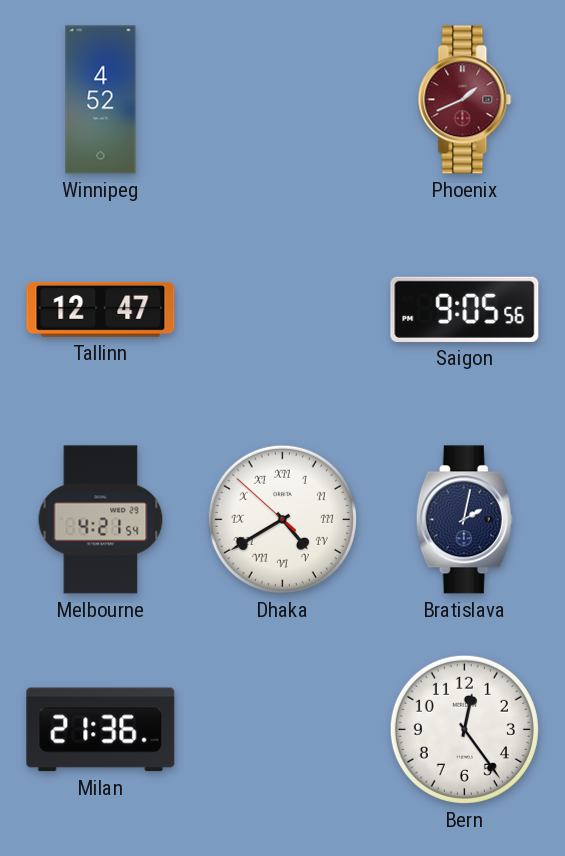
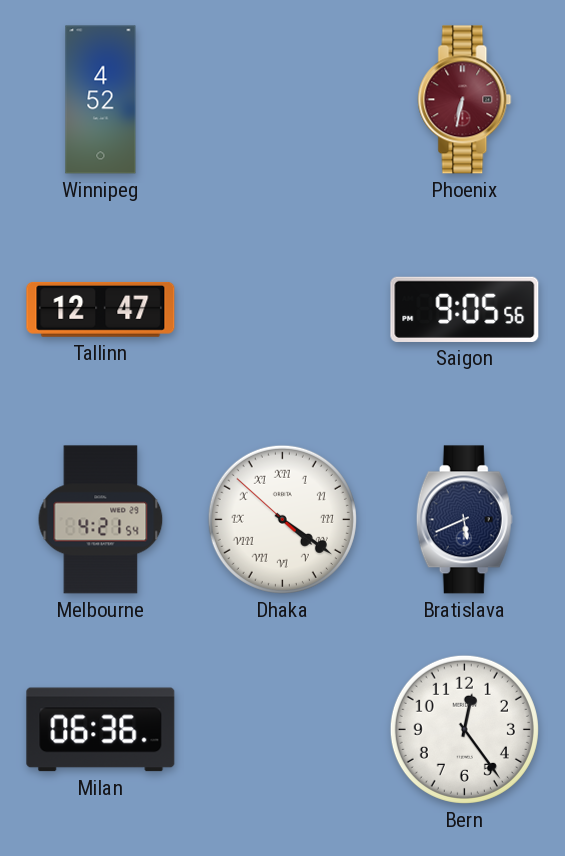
Phoenix: 1:41 -> 6:32
Dhaka: 4:39 -> 4:20
Bratislava: 2:02 -> 5:41
Milan: 21:36 -> 06:36
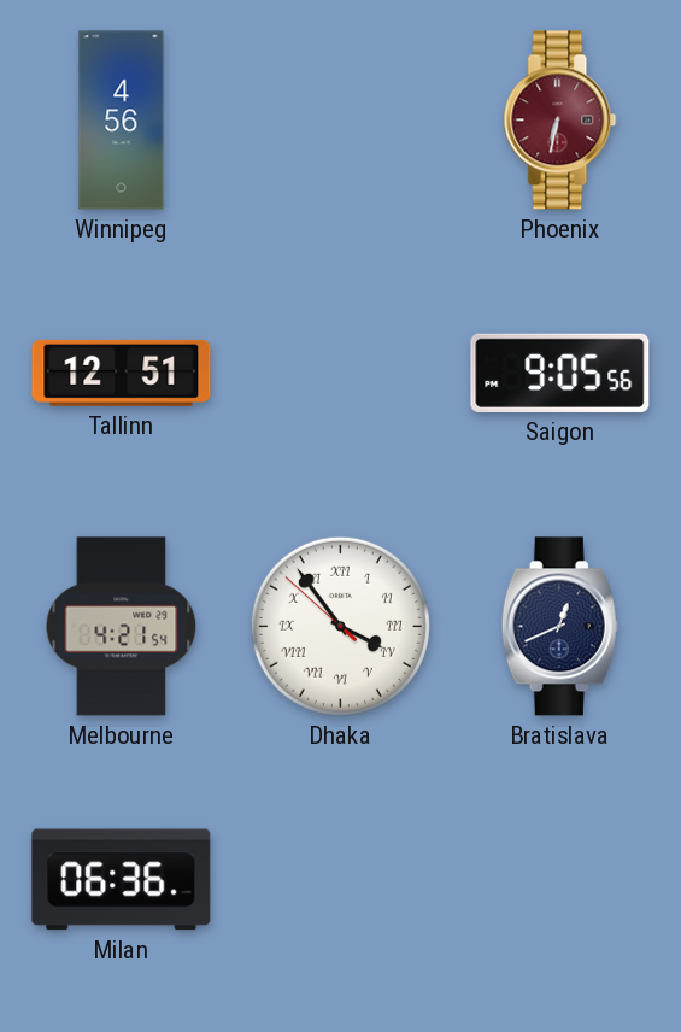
Winnipeg: 4:52 -> 4:56
Tallinn: 12:47 -> 12:51
Dhaka: 4:20 -> 3:53
Bratislava: 5:41 -> 12:41
Bern: 12:24 -> none
